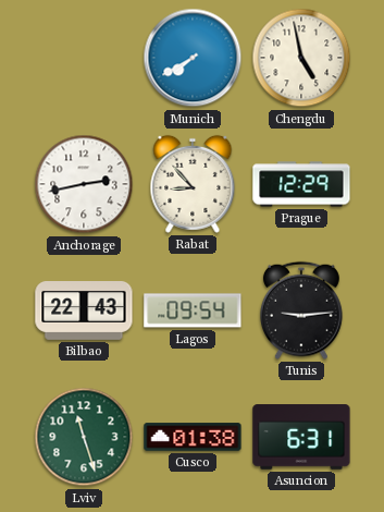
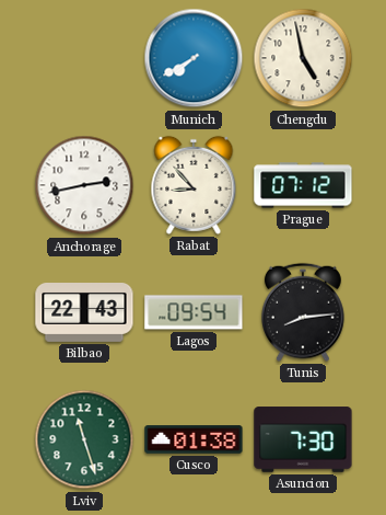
Prague: 12:29 -> 07:12
Tunis: 9:14 -> 8:14
Asuncion: 6:31 -> 7:30
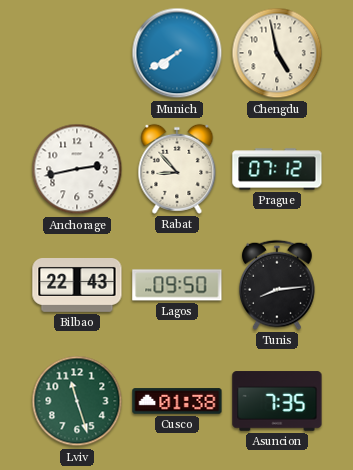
Lagos: 09:54 -> 09:50
Asuncion: 7:30 -> 7:35
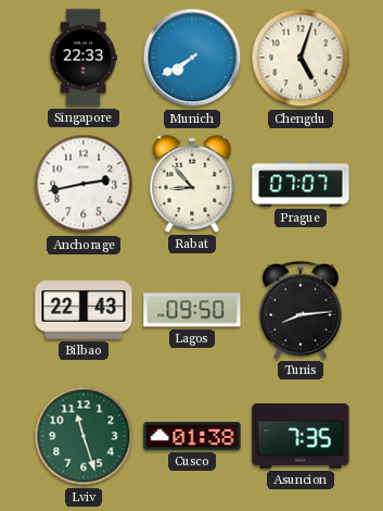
Singapore: none -> 22:33
Chengdu: 4:58 -> 5:03
Prague: 07:12 -> 07:07
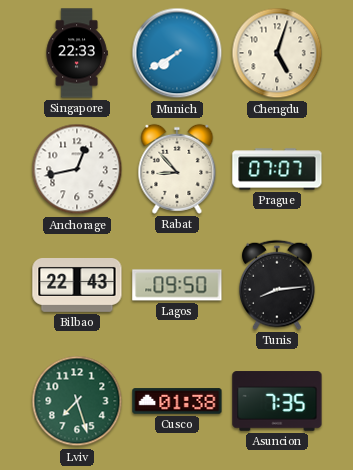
Anchorage: 2:43 -> 12:43
Lviv: 11:27 -> 7:27
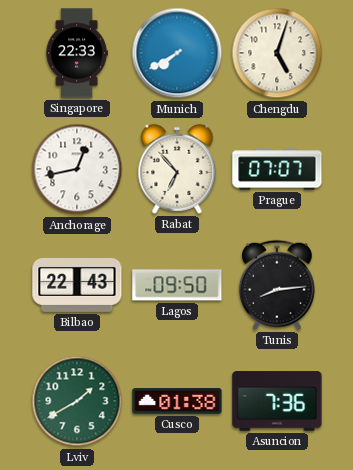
Rabat: 8:53 -> 6:53
Lviv: 7:27 -> 1:40
Asuncion: 7:35 -> 7:36
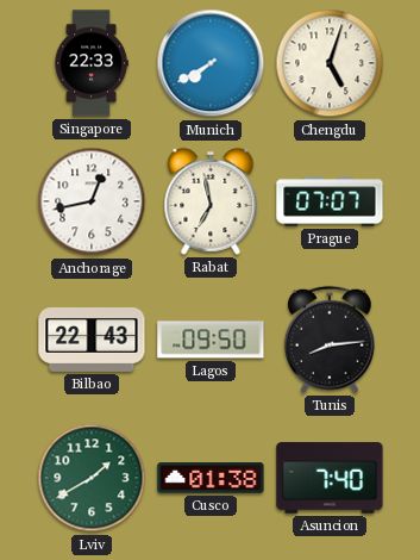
Rabat: 6:53 -> 6:58
Asuncion: 7:36 -> 7:40
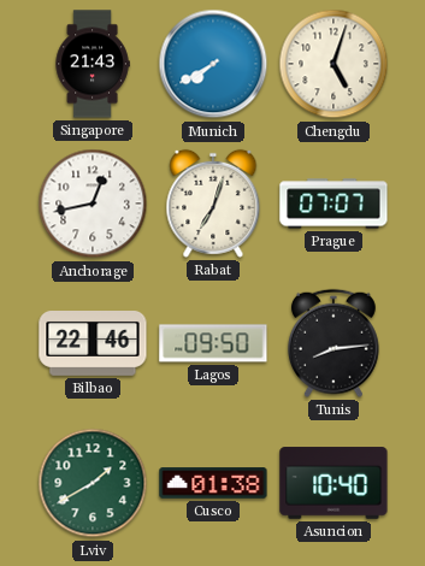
Singapore: 22:33 -> 21:43
Rabat: 6:58 -> 7:03
Bilbao: 22:43 -> 22:46
Asuncion: 7:40 -> 10:40
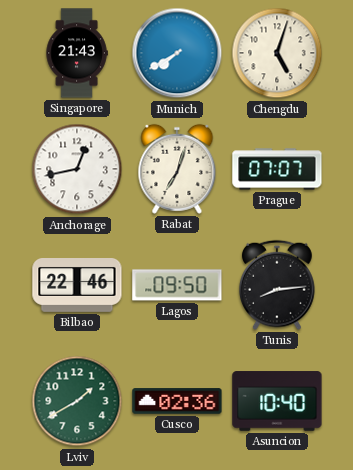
Cusco: 01:38 -> 02:36
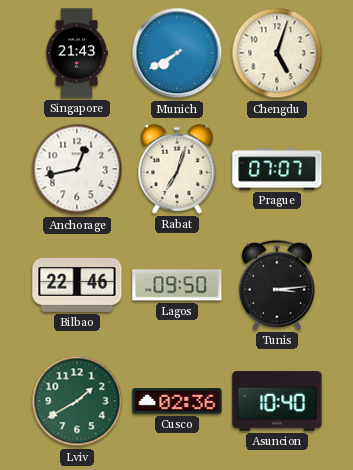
Tunis: 8:14 -> 3:14
